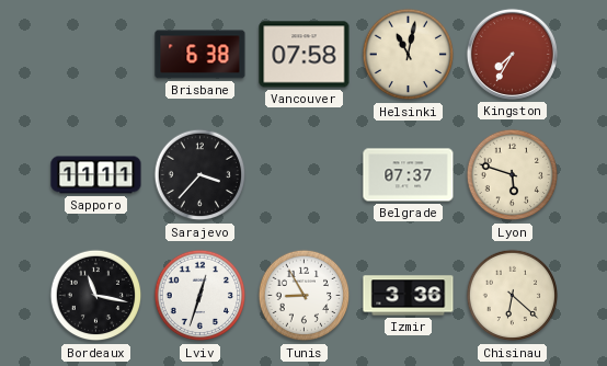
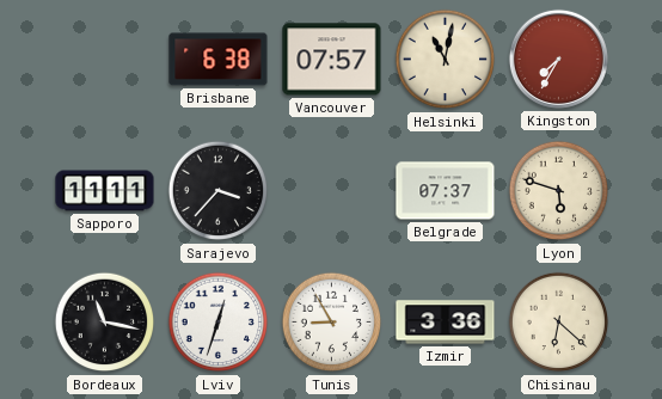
Vancouver: 07:58 -> 07:57
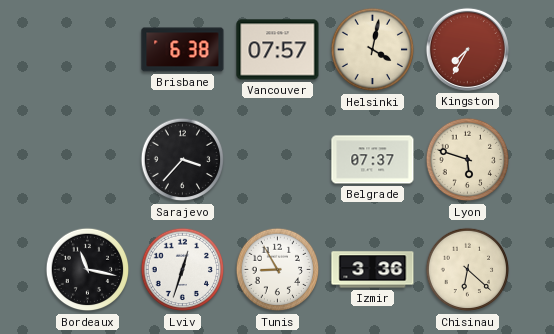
Helsinki: 11:02 -> 4:02
Sapporo: 11:11 -> none
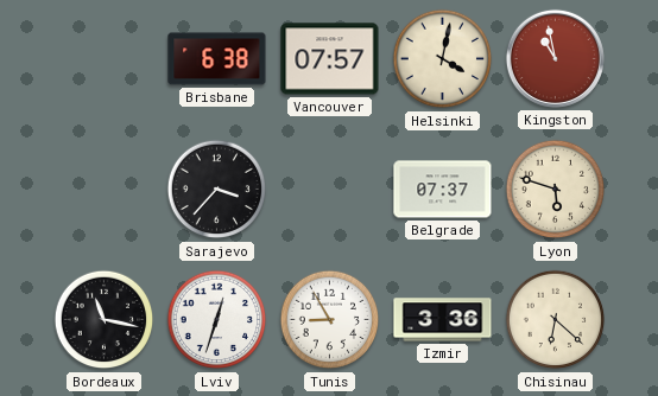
Kingston: 7:35 -> 10:58
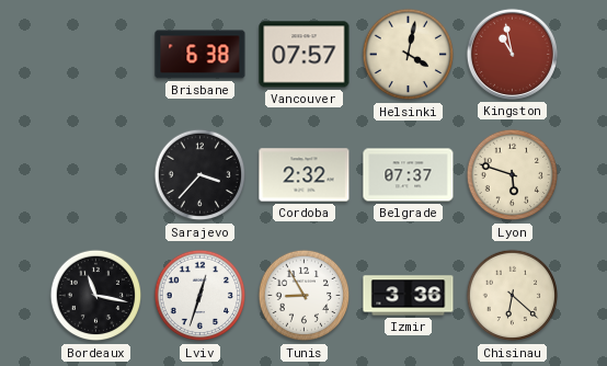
Cordoba: none -> 2:32
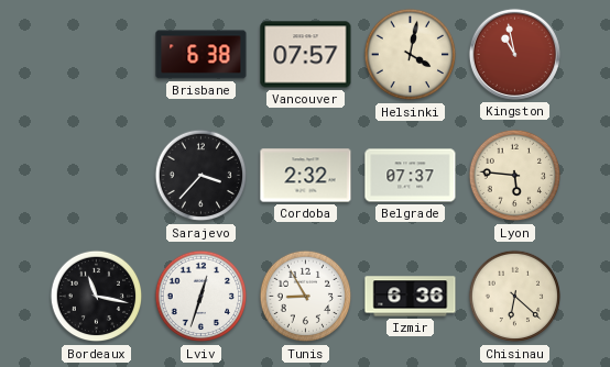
Lyon: 5:48 -> 5:46
Izmir: 3:36 -> 6:36
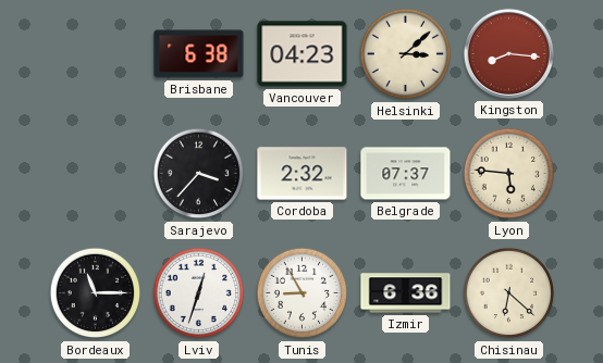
Vancouver: 07:57 -> 04:23
Helsinki: 4:02 -> 3:08
Kingston: 10:58 -> 8:16
Bordeaux: 11:17 -> 11:15
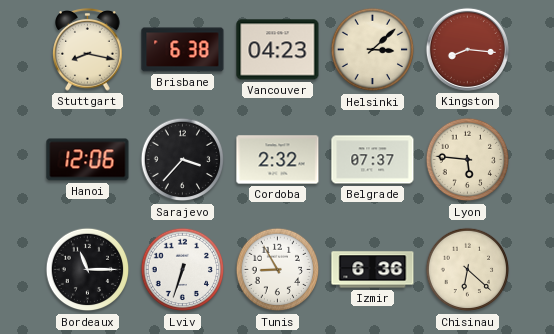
Stuttgart: none -> 8:17
Hanoi: none -> 12:06
Lviv: 12:33 -> 6:33
